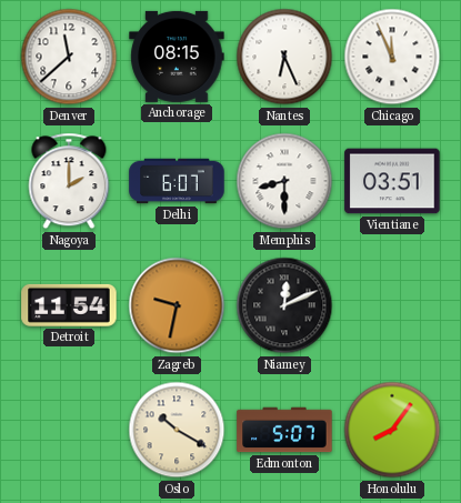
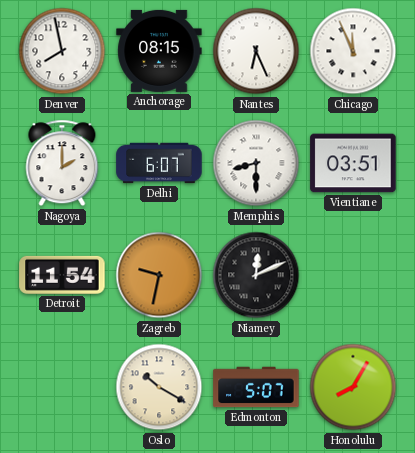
Denver: 11:38 -> 7:58
Honolulu: 8:06 -> 8:05
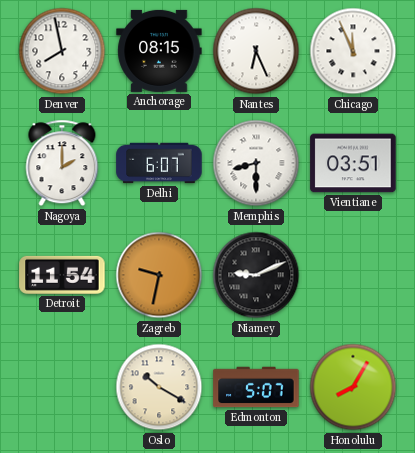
Niamey: 12:11 -> 9:11
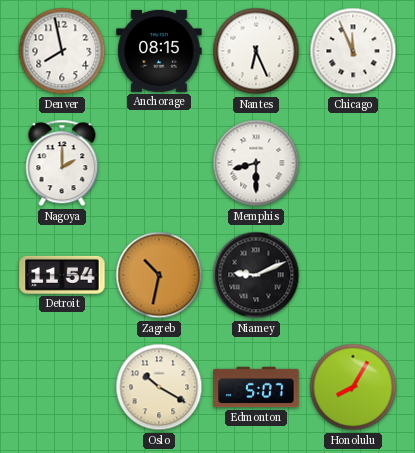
Delhi: 6:07 -> none
Vientiane: 03:51 -> none
Zagreb: 9:32 -> 10:32
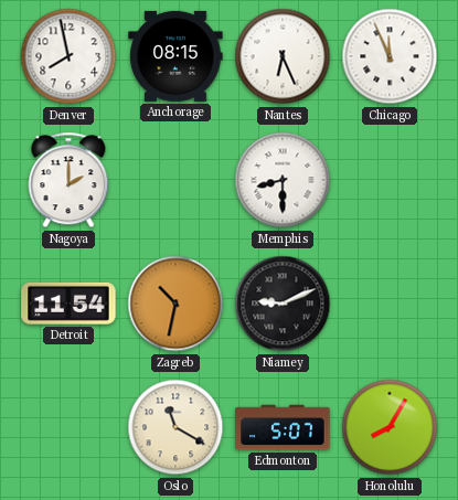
Oslo: 10:20 -> 11:20
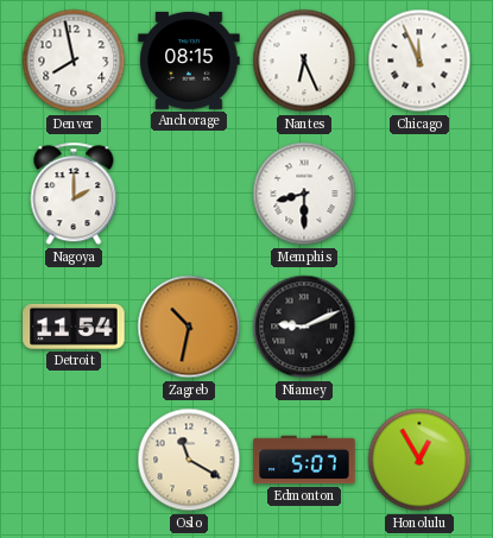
Honolulu: 8:05 -> 12:55
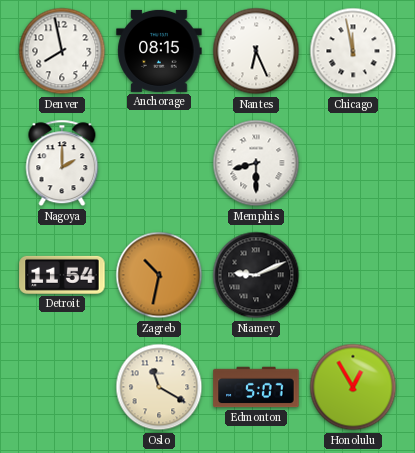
Chicago: 11:56 -> 11:58
